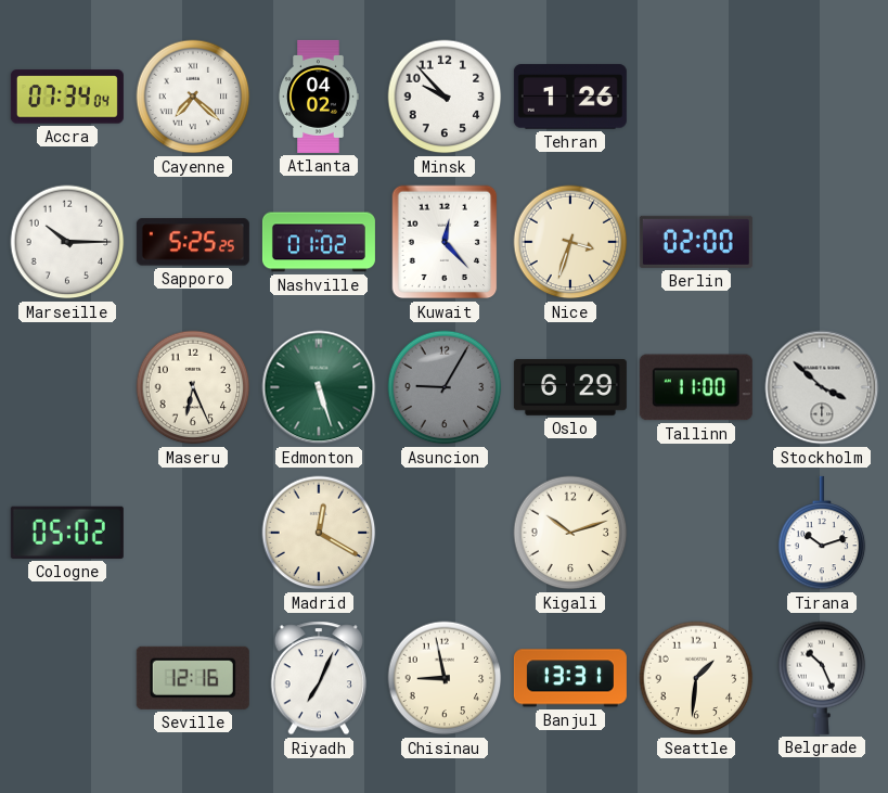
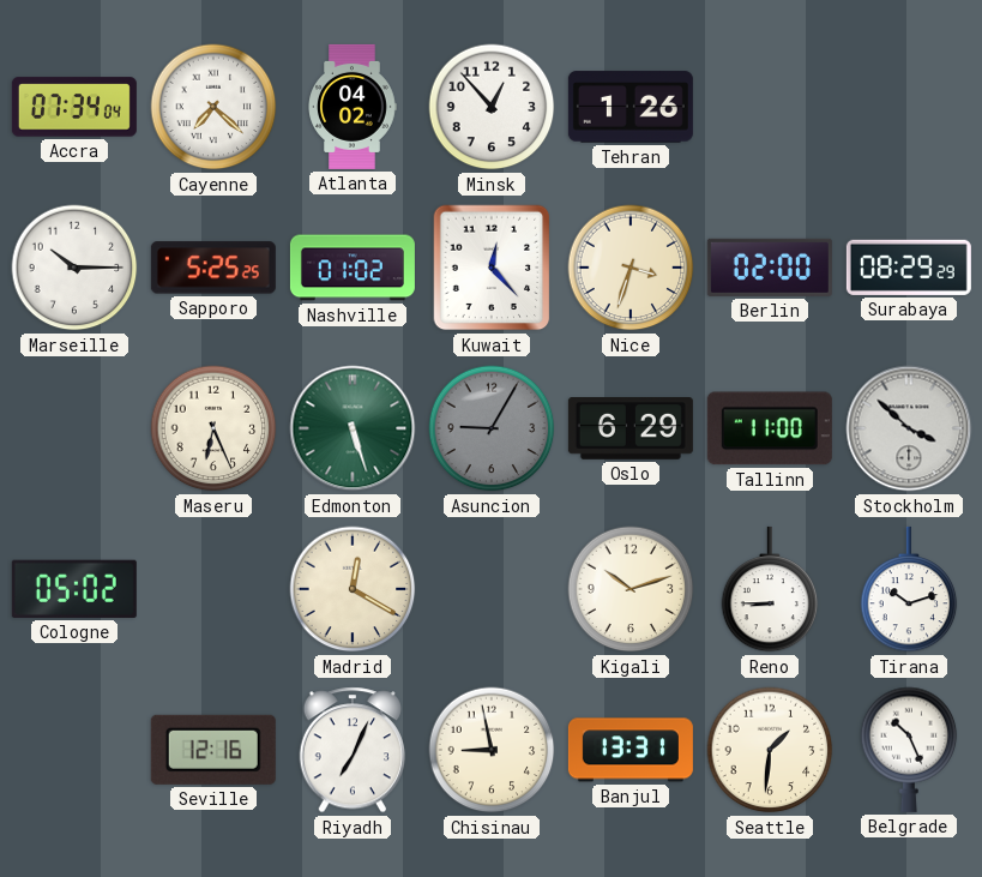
Minsk: 9:53 -> 12:53
Surabaya: none -> 08:29
Reno: none -> 8:45
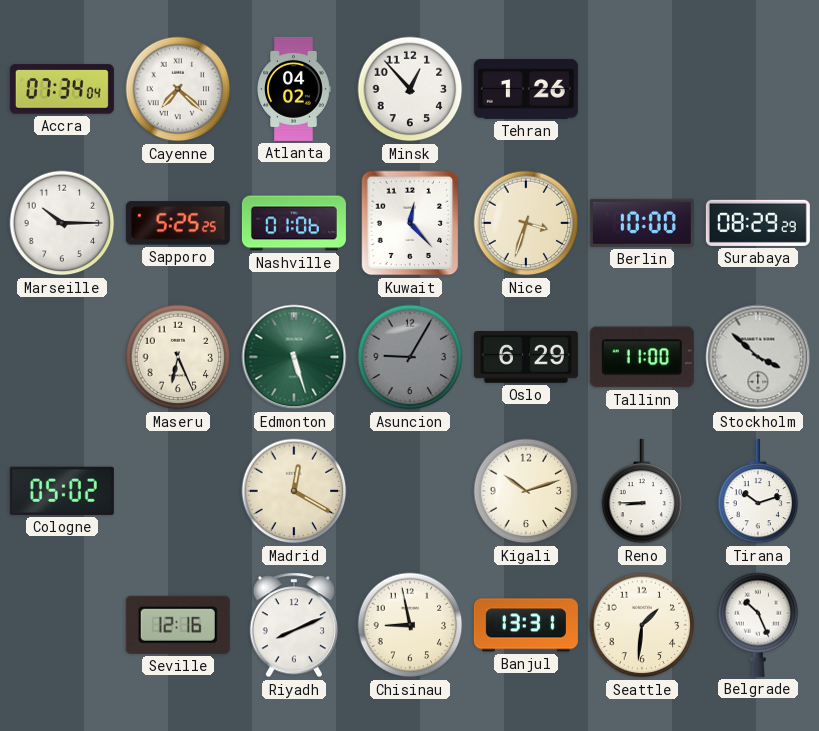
Nashville: 01:02 -> 01:06
Berlin: 02:00 -> 10:00
Riyadh: 7:04 -> 8:11
